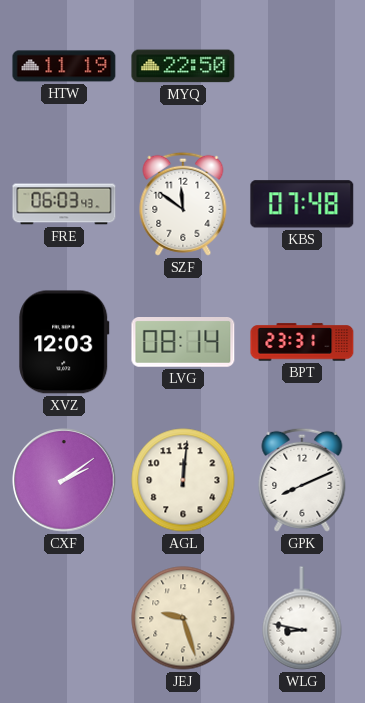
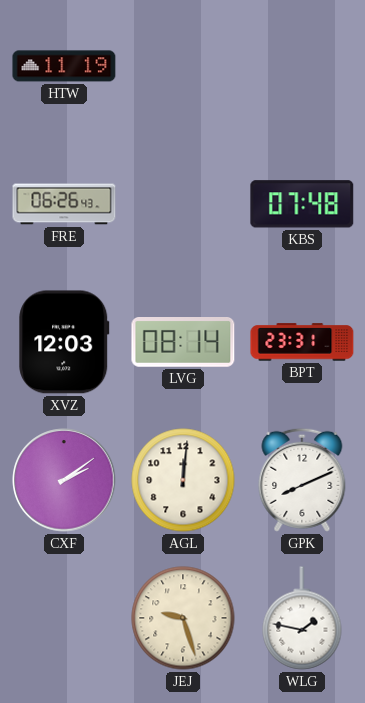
MYQ: 22:50 -> none
FRE: 06:03 -> 06:26
SZF: 11:51 -> none
WLG: 8:47 -> 1:47
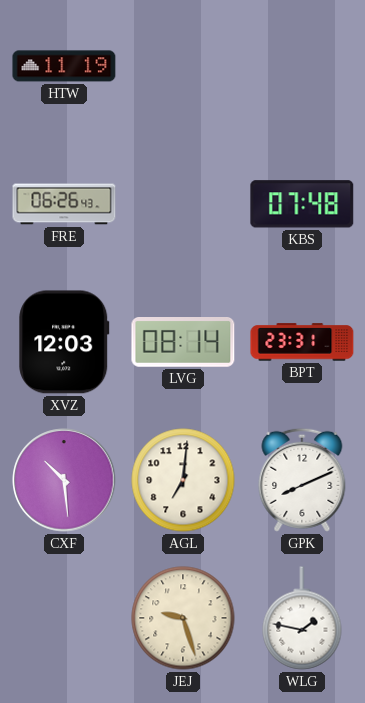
CXF: 2:09 -> 10:29
AGL: 12:01 -> 7:01
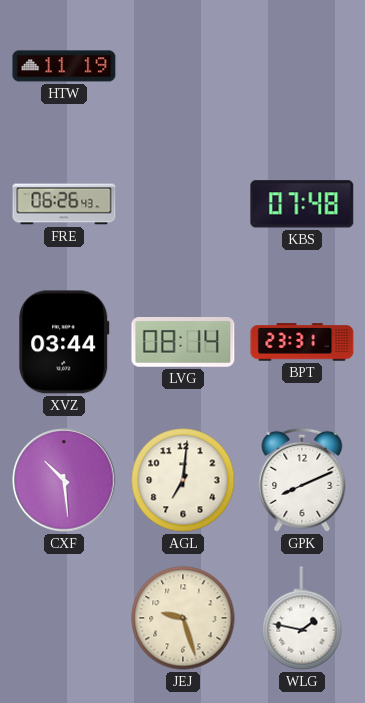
XVZ: 12:03 -> 03:44
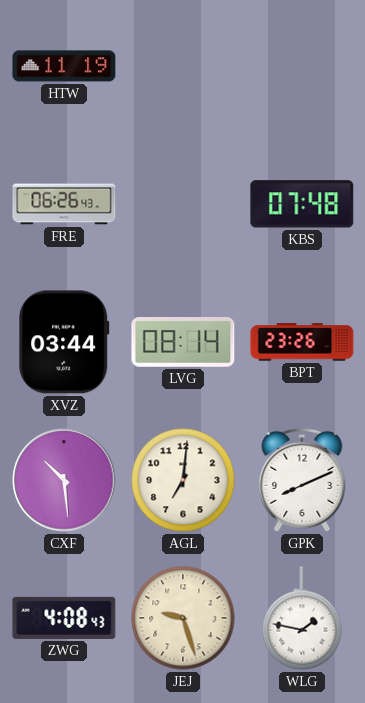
BPT: 23:31 -> 23:26
ZWG: none -> 4:08
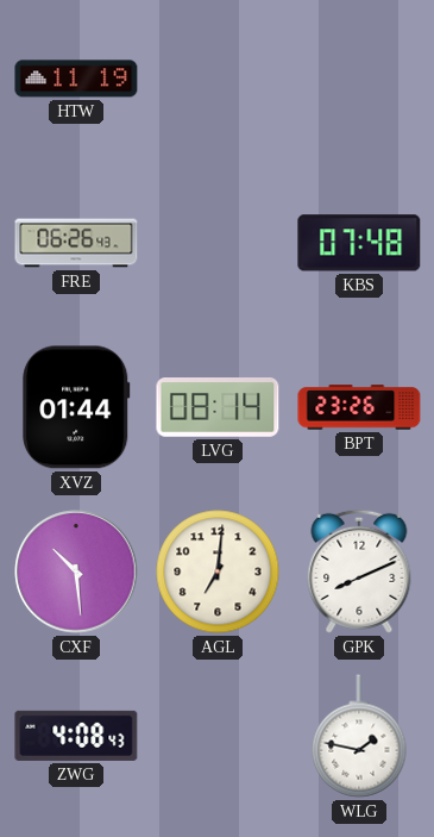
XVZ: 03:44 -> 01:44
JEJ: 9:27 -> none
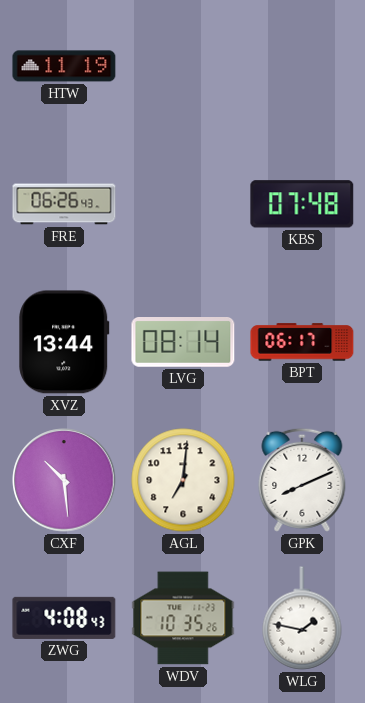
XVZ: 01:44 -> 13:44
BPT: 23:26 -> 06:17
WDV: none -> 10:35
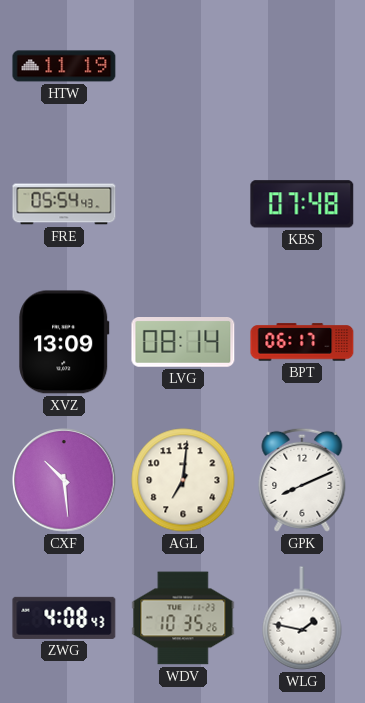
FRE: 06:26 -> 05:54
XVZ: 13:44 -> 13:09
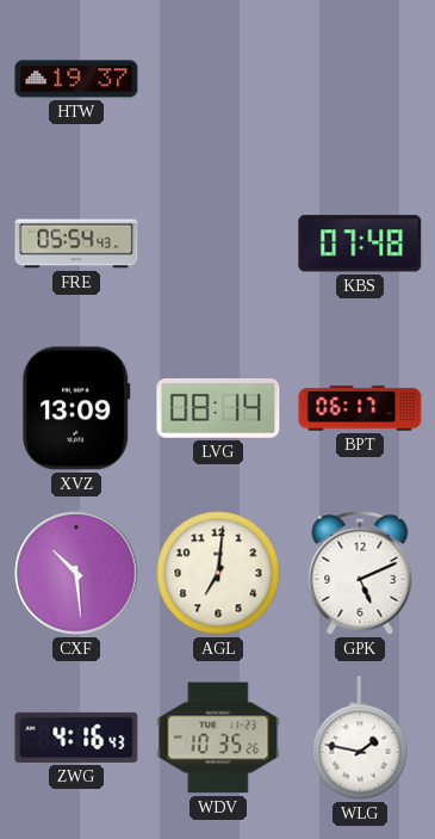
HTW: 11:19 -> 19:37
GPK: 8:11 -> 5:11
ZWG: 4:08 -> 4:16
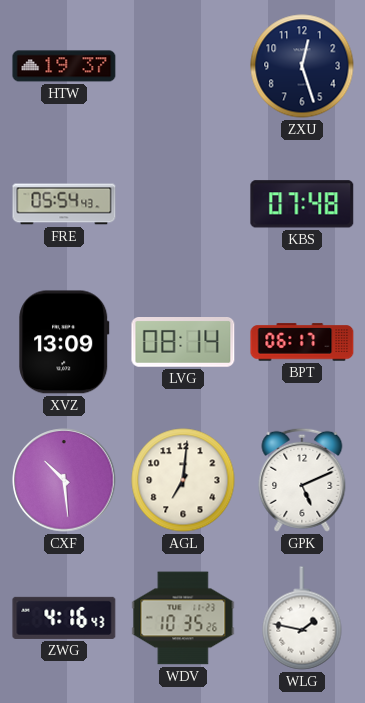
ZXU: none -> 12:27
